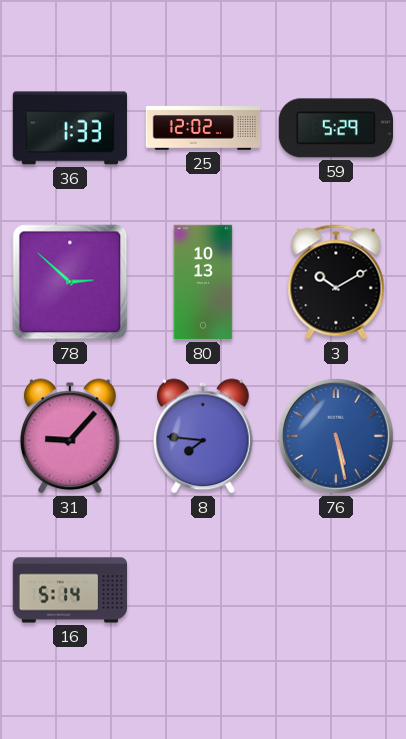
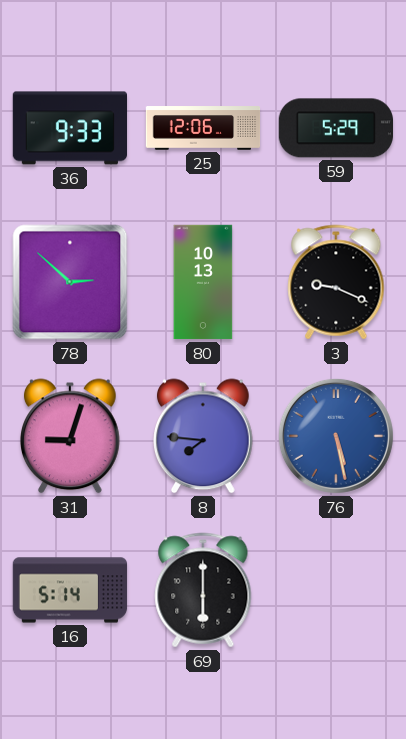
36: 1:33 -> 9:33
25: 12:02 -> 12:06
3: 10:10 -> 9:19
31: 9:07 -> 9:03
69: none -> 6:00
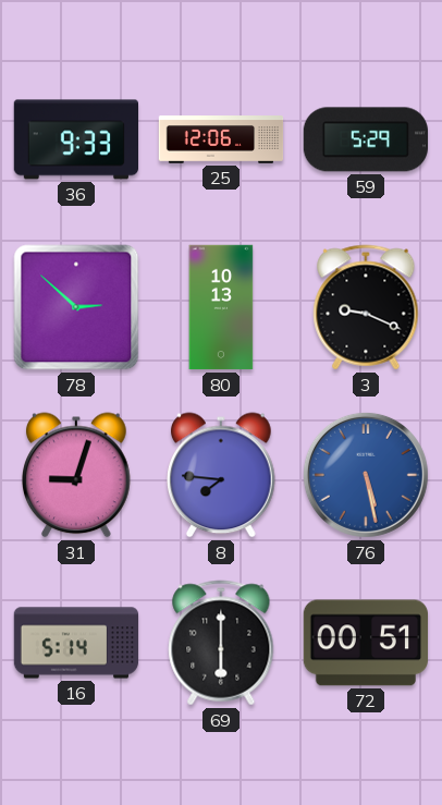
72: none -> 00:51
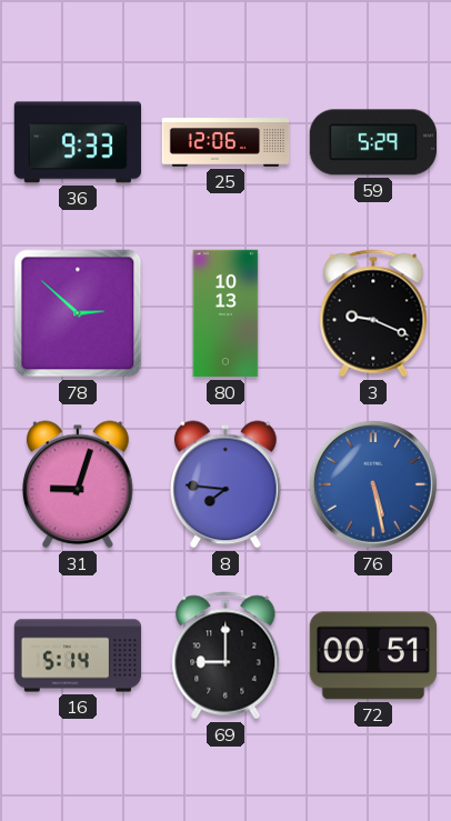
69: 6:00 -> 9:00
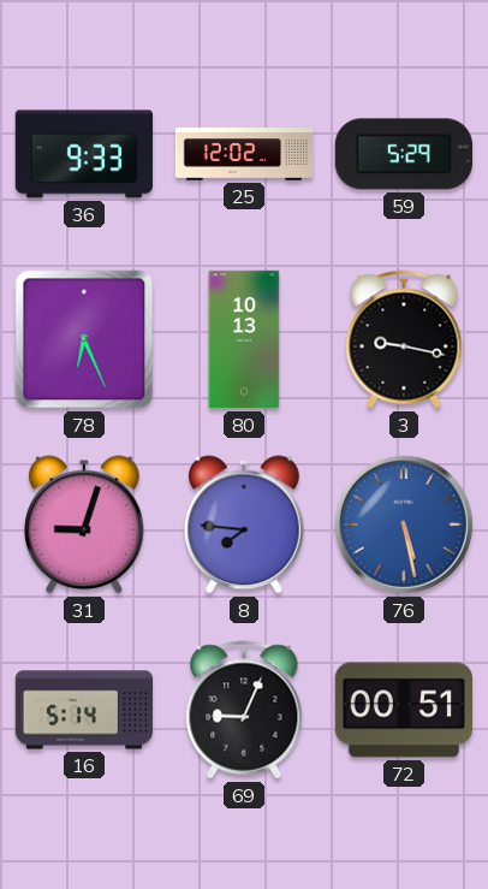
25: 12:06 -> 12:02
78: 2:52 -> 6:26
3: 9:19 -> 9:17
69: 9:00 -> 9:04
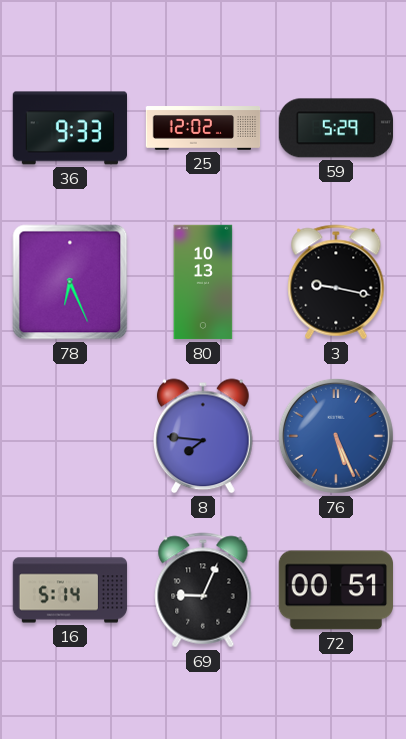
31: 9:03 -> none
76: 5:28 -> 5:26
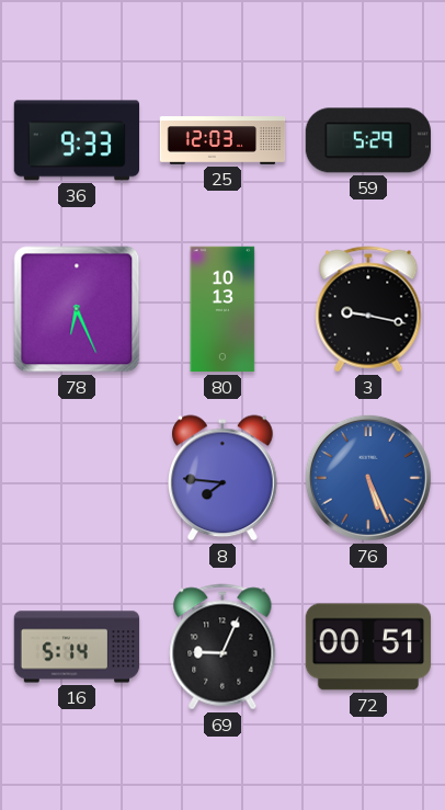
25: 12:02 -> 12:03
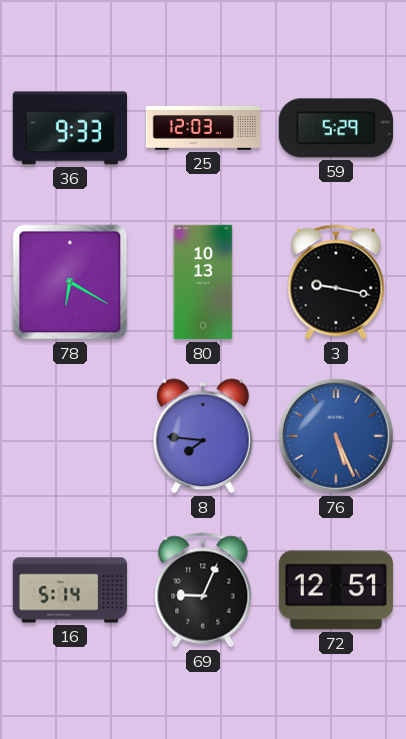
78: 6:26 -> 6:20
72: 00:51 -> 12:51
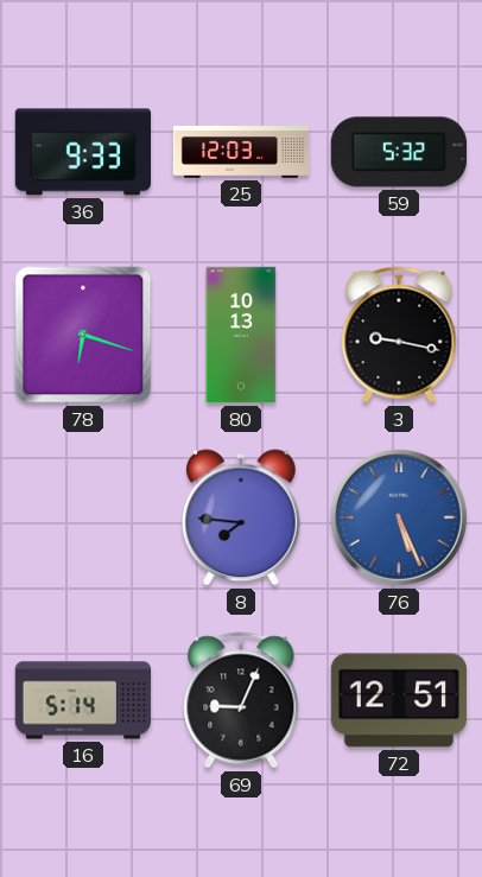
59: 5:29 -> 5:32
78: 6:20 -> 6:18
